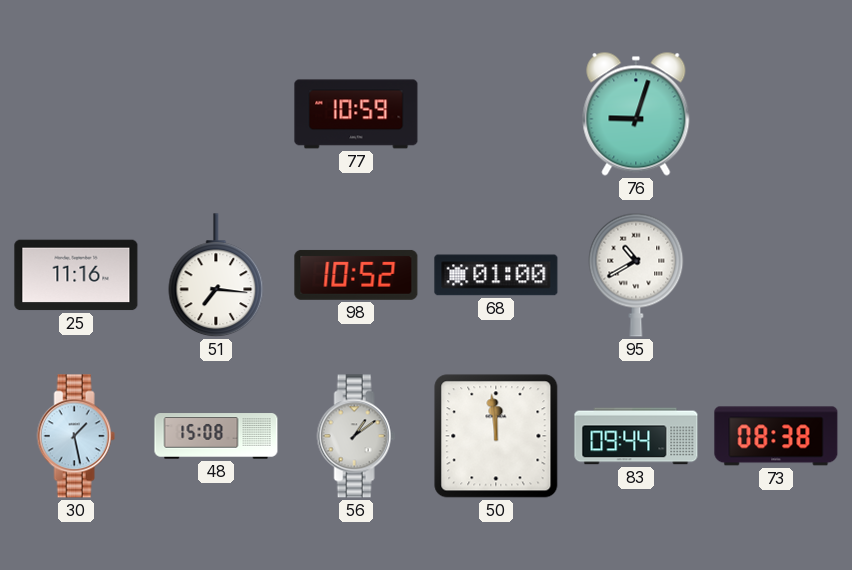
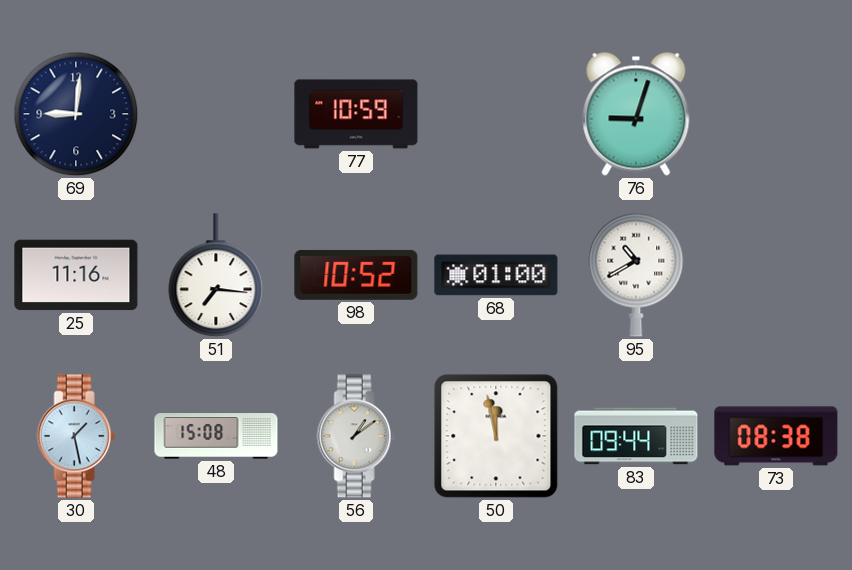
69: none -> 9:01
50: 11:59 -> 11:58
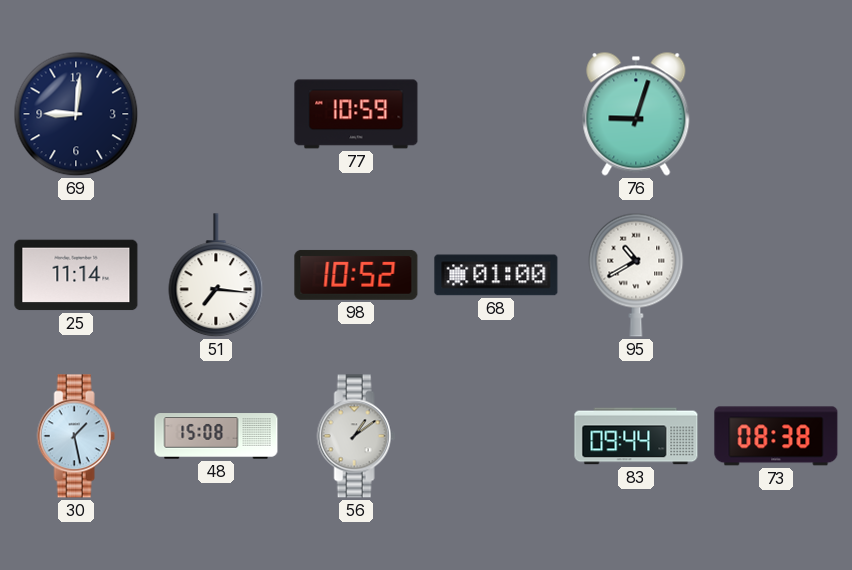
25: 11:16 -> 11:14
50: 11:58 -> none
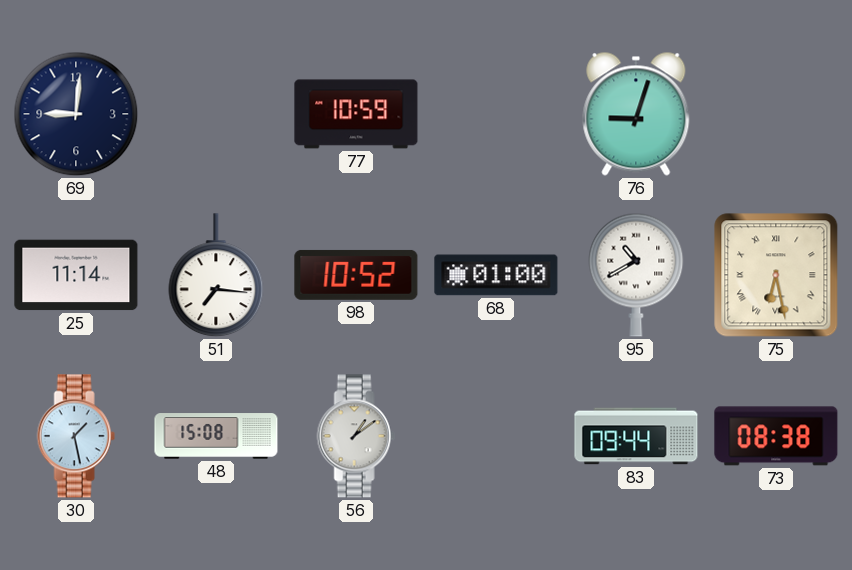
75: none -> 6:28
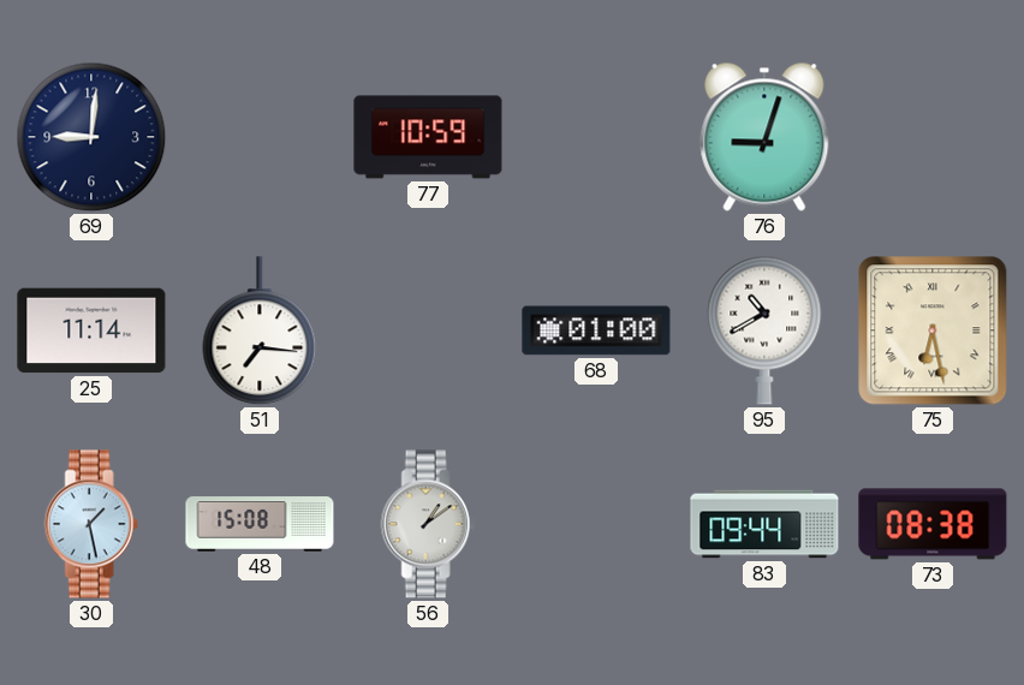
98: 10:52 -> none
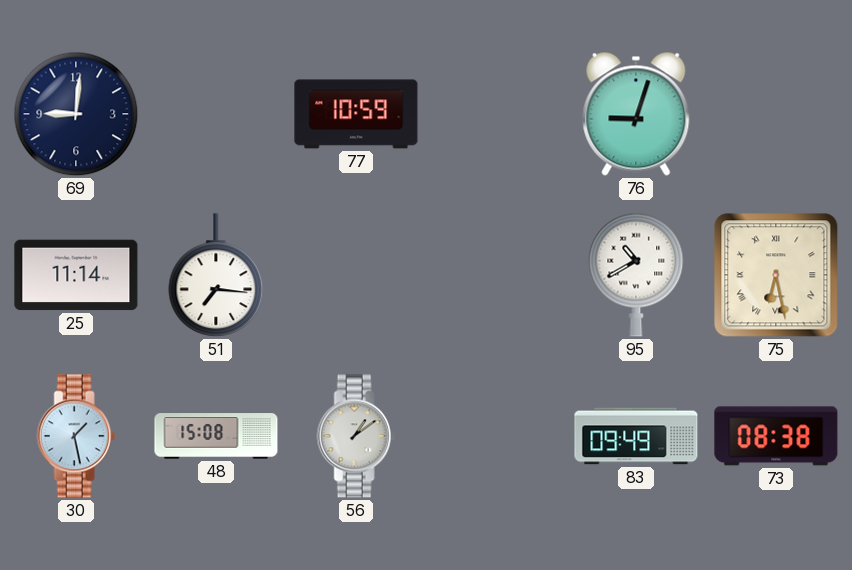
68: 01:00 -> none
83: 09:44 -> 09:49
